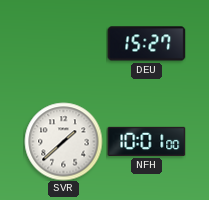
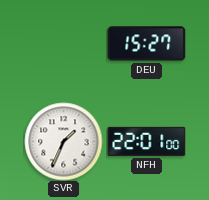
SVR: 1:38 -> 1:34
NFH: 10:01 -> 22:01
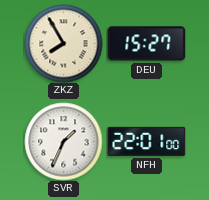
ZKZ: none -> 7:55
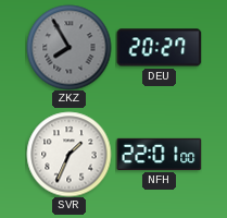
ZKZ dial: cream -> grey
DEU: 15:27 -> 20:27
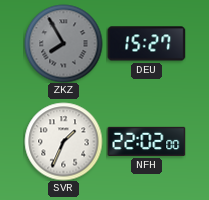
DEU: 20:27 -> 15:27
NFH: 22:01 -> 22:02
